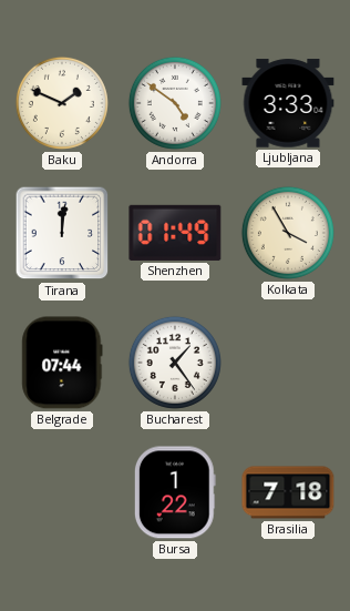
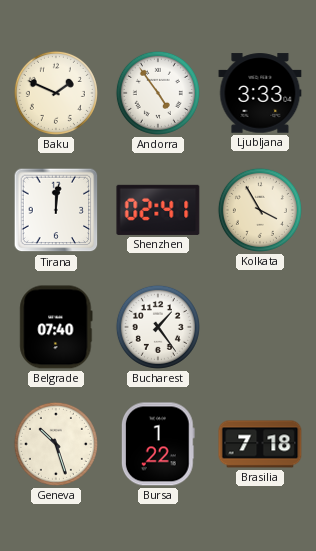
Andorra: 4:51 -> 4:54
Shenzhen: 01:49 -> 02:41
Belgrade: 07:44 -> 07:40
Geneva: none -> 10:27
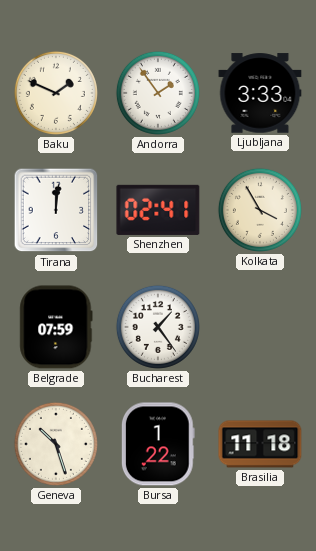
Andorra: 4:54 -> 1:54
Belgrade: 07:40 -> 07:59
Brasilia: 7:18 -> 11:18
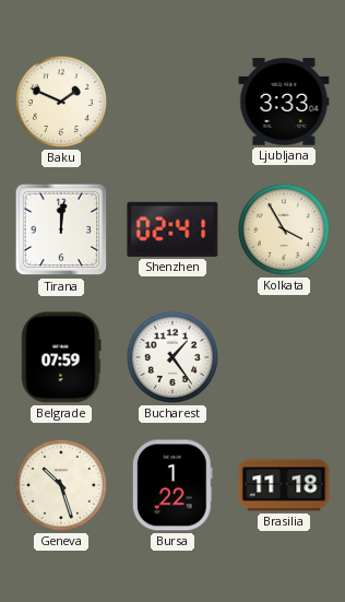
Andorra: 1:54 -> none
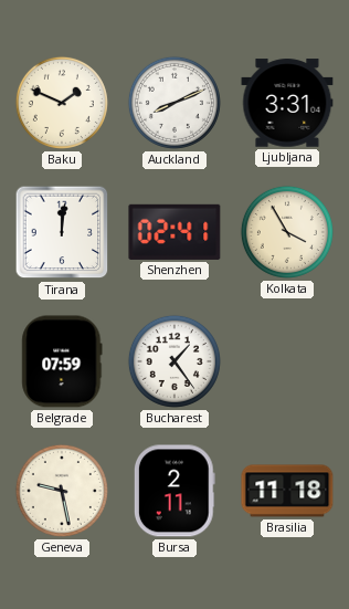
Auckland: none -> 8:11
Ljubljana: 3:33 -> 3:31
Geneva: 10:27 -> 9:28
Bursa: 1:22 -> 2:11
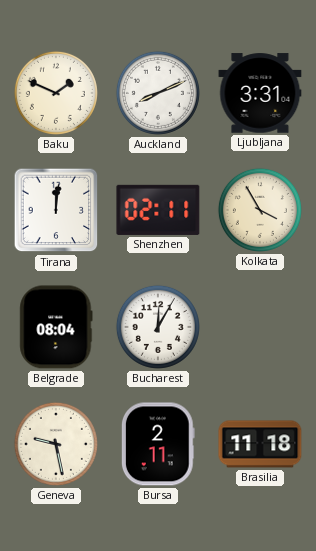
Shenzhen: 02:41 -> 02:11
Belgrade: 07:59 -> 08:04
Bucharest: 1:24 -> 12:05
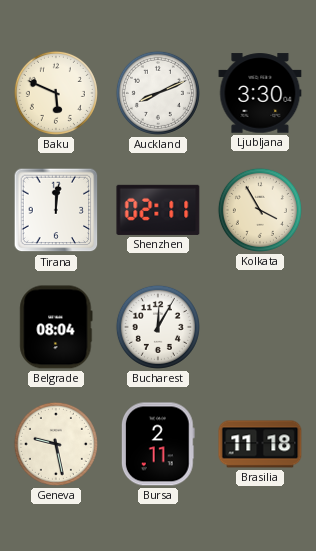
Baku: 1:49 -> 5:49
Ljubljana: 3:31 -> 3:30
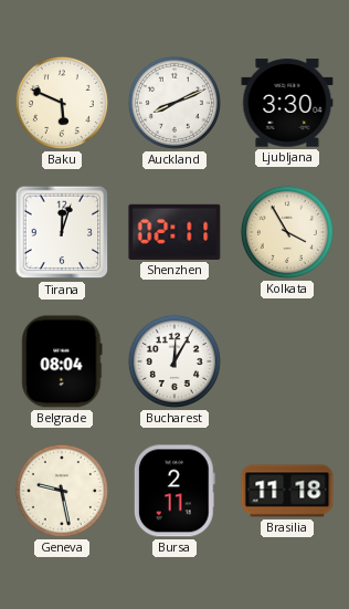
Tirana: 12:01 -> 12:03
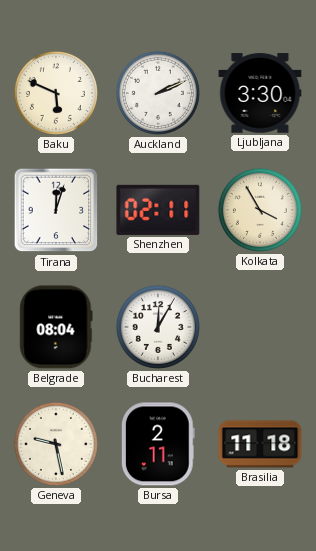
Auckland: 8:11 -> 2:11
